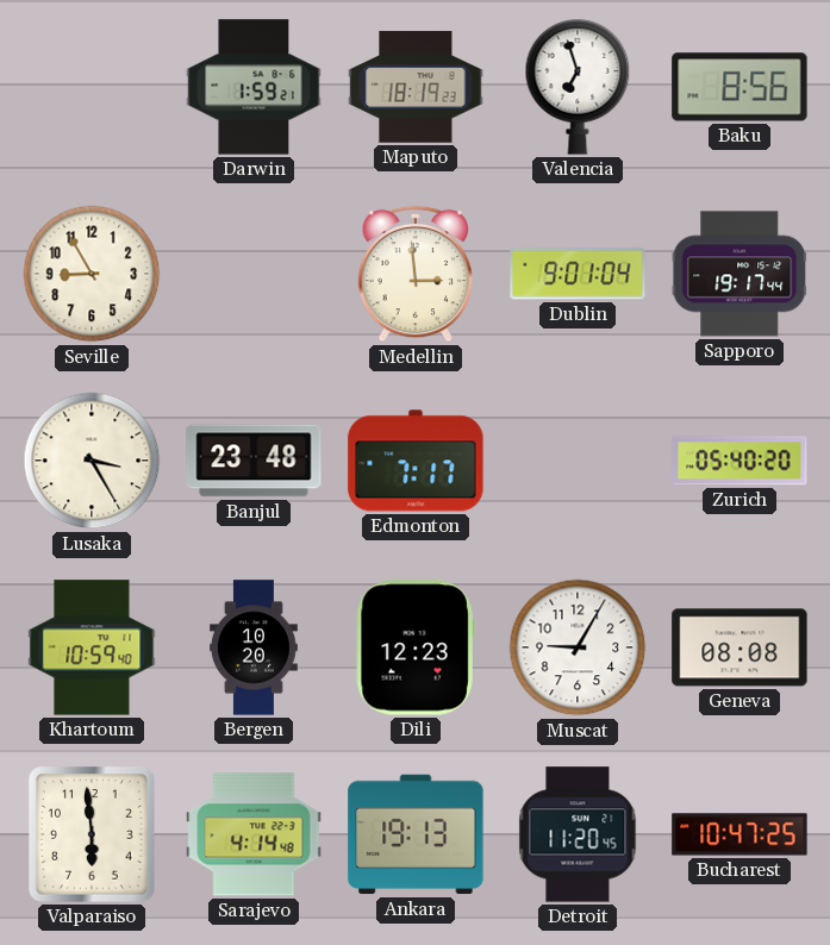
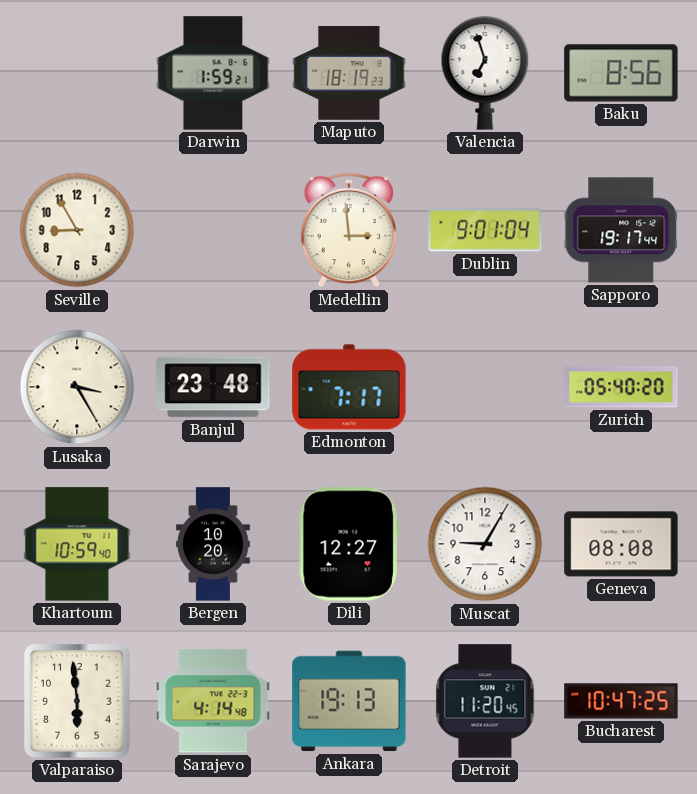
Dili: 12:23 -> 12:27
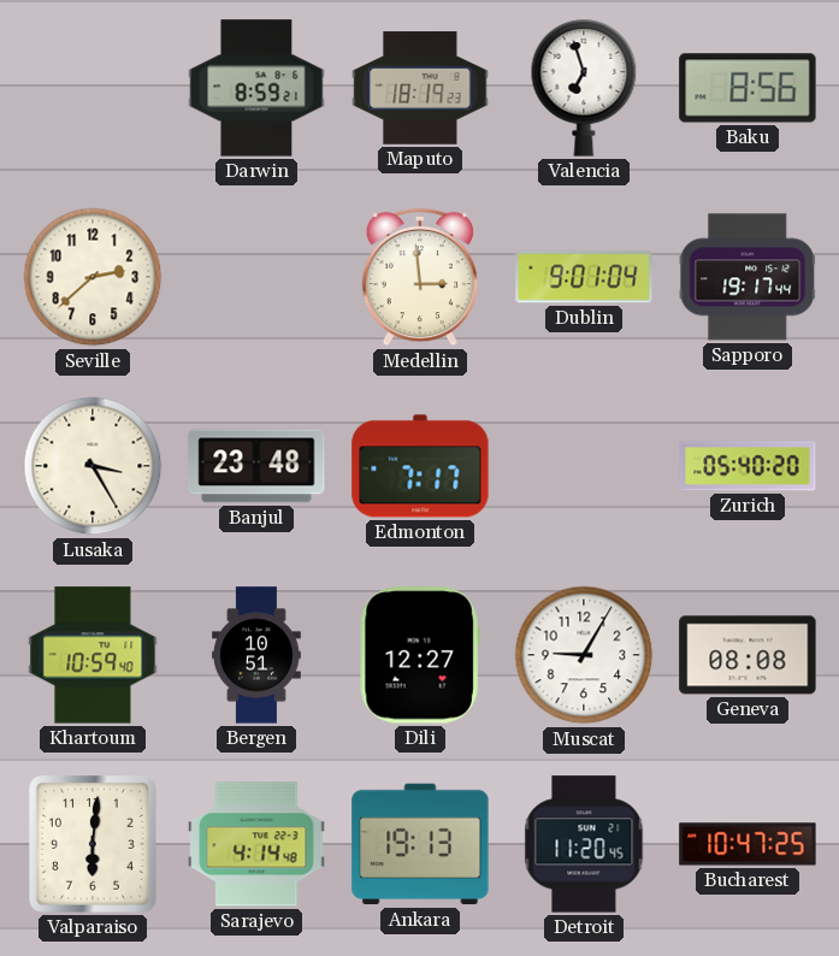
Darwin: 1:59 -> 8:59
Seville: 8:55 -> 2:38
Bergen: 10:20 -> 10:51
Valparaiso: 5:59 -> 6:01
